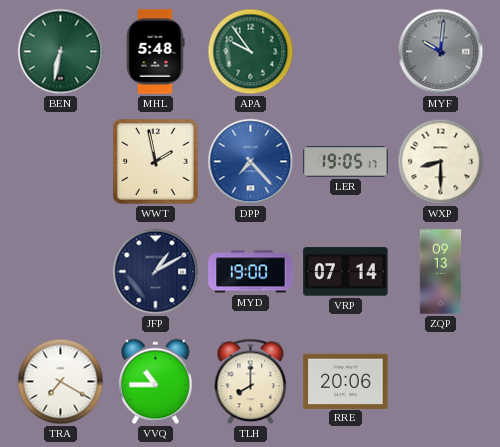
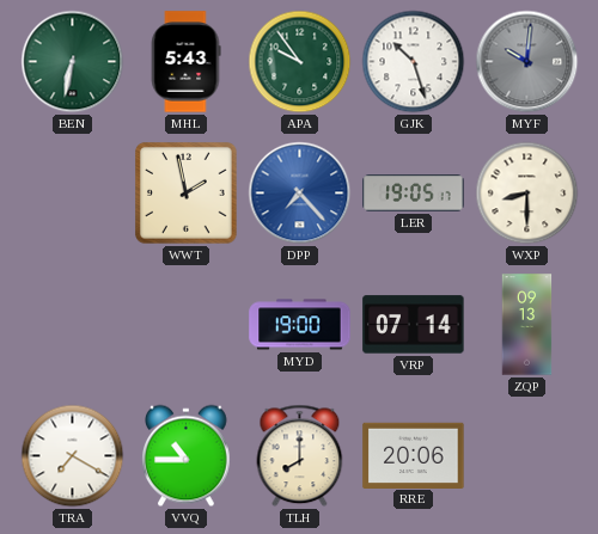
MHL: 5:48 -> 5:43
GJK: none -> 10:27
JFP: 1:10 -> none
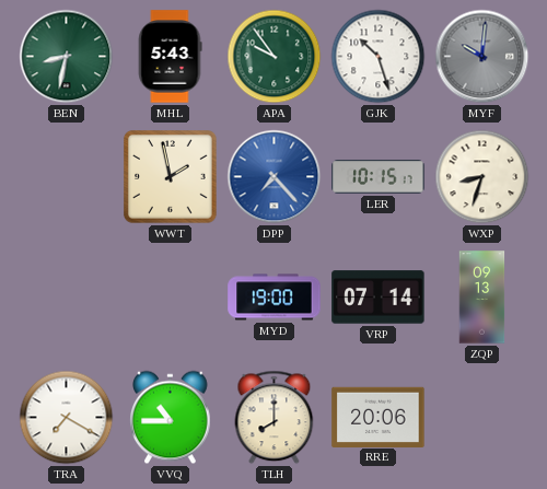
BEN: 6:32 -> 8:32
LER: 19:05 -> 10:15
WXP: 8:30 -> 8:33
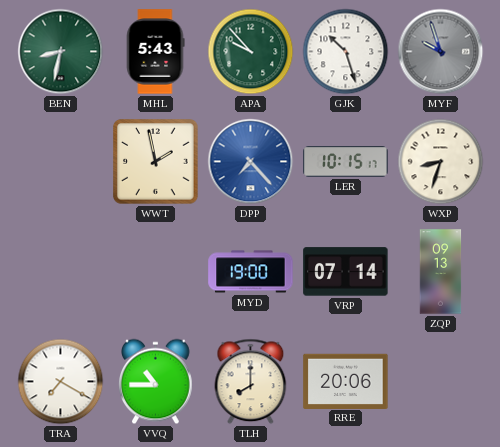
APA: 9:54 -> 9:53
MYF: 10:01 -> 9:57
